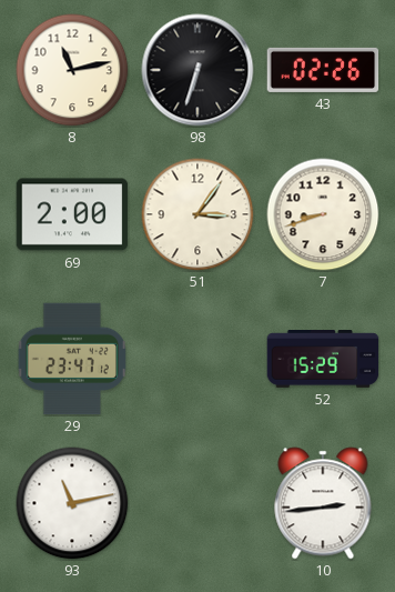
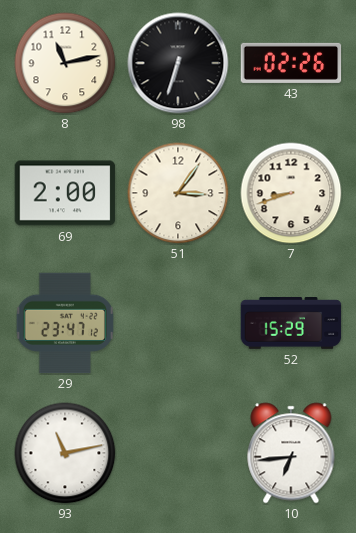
10: 2:44 -> 6:44
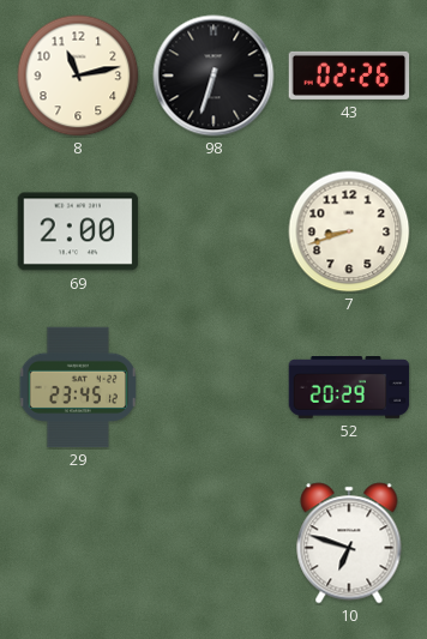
51: 3:06 -> none
29: 23:47 -> 23:45
52: 15:29 -> 20:29
93: 11:13 -> none
10: 6:44 -> 6:48
